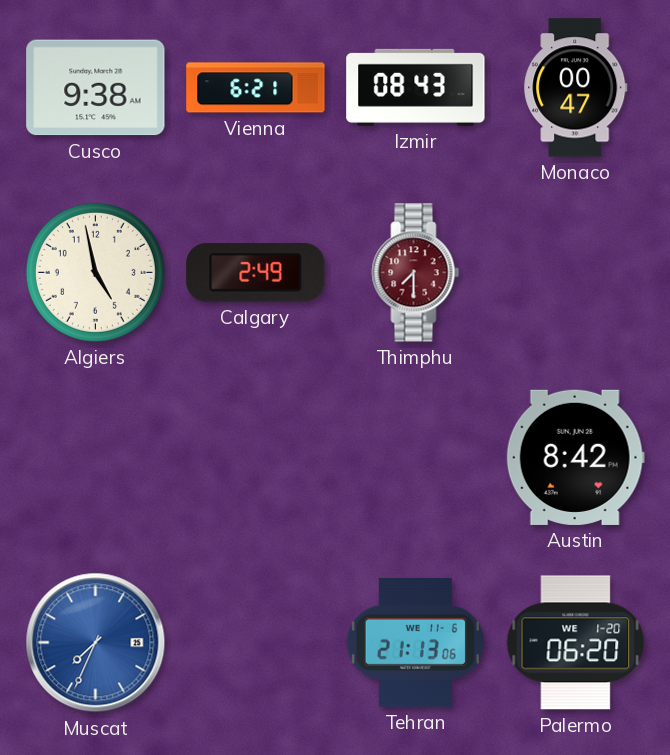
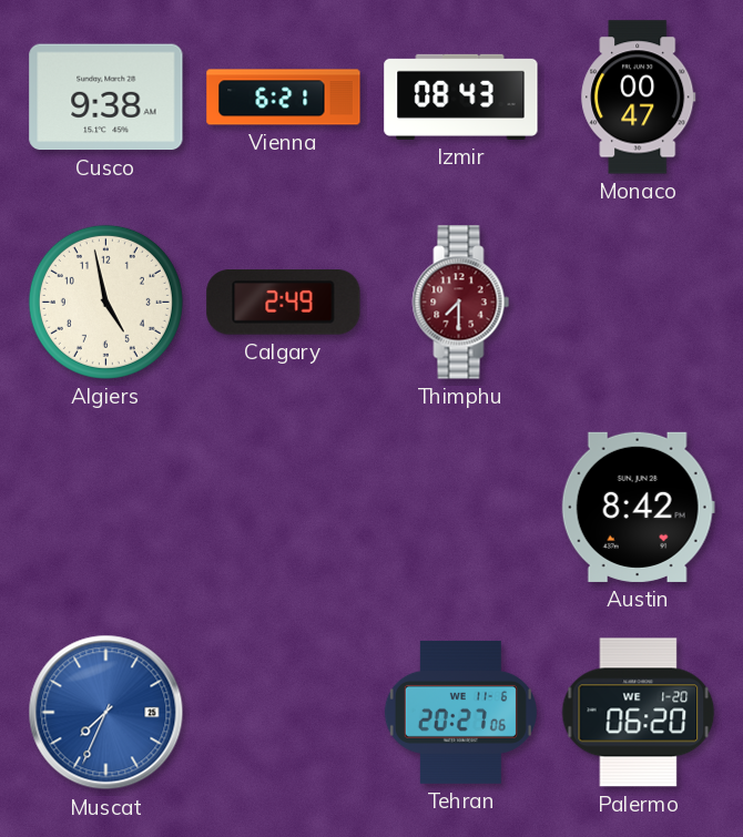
Tehran: 21:13 -> 20:27
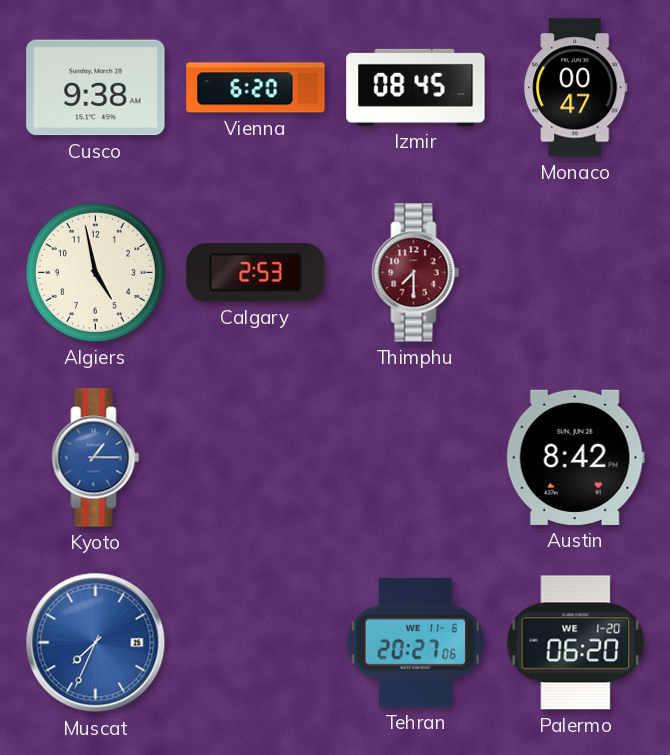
Vienna: 6:21 -> 6:20
Izmir: 08:43 -> 08:45
Calgary: 2:49 -> 2:53
Kyoto: none -> 1:15
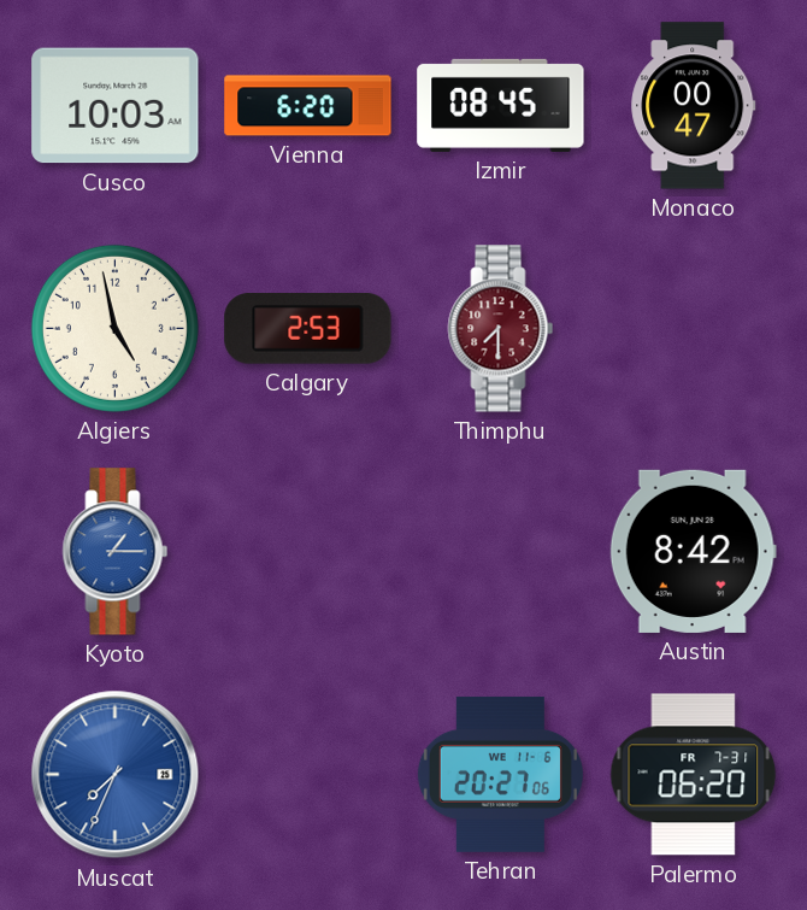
Cusco: 9:38 -> 10:03
Palermo date: WE 1-20 -> FR 7-31
